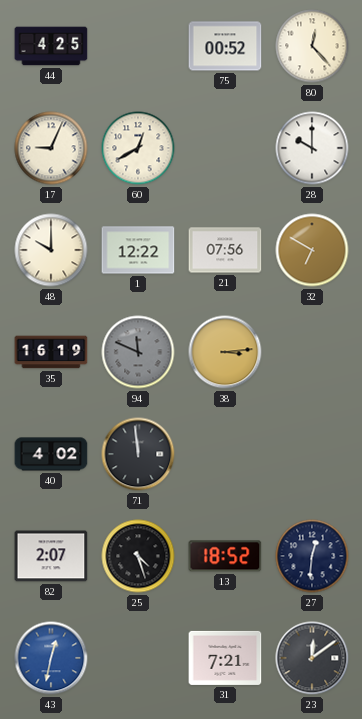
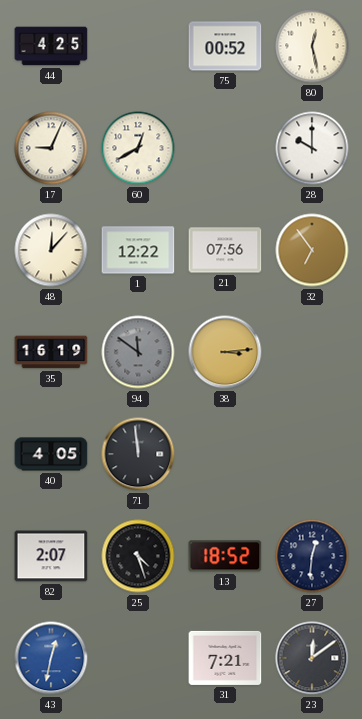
80: 12:23 -> 12:28
48: 10:00 -> 12:07
32: 6:50 -> 6:54
94: 11:49 -> 11:51
40: 4:02 -> 4:05
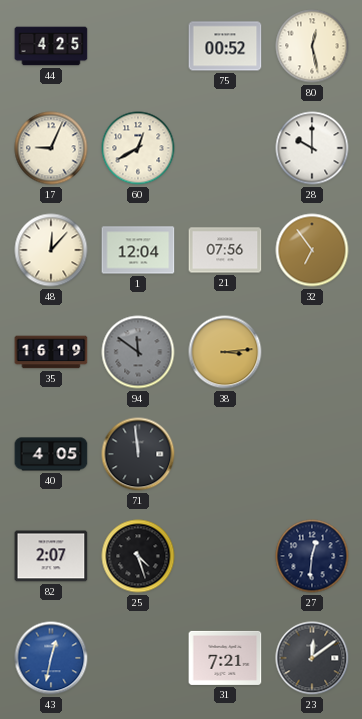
1: 12:22 -> 12:04
13: 18:52 -> none
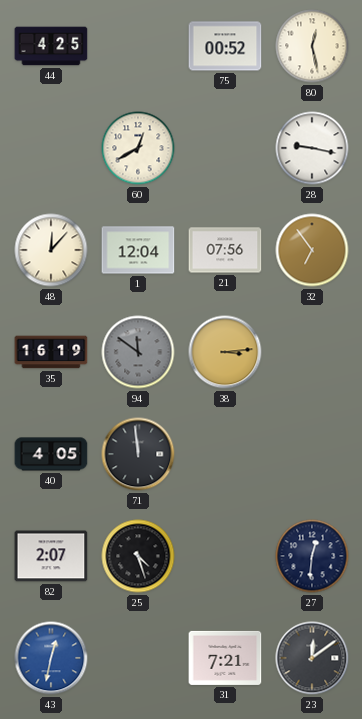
17: 9:04 -> none
28: 10:00 -> 9:17
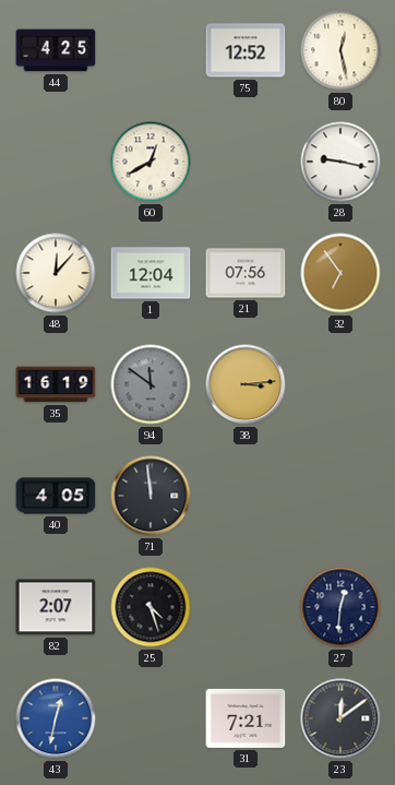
75: 00:52 -> 12:52
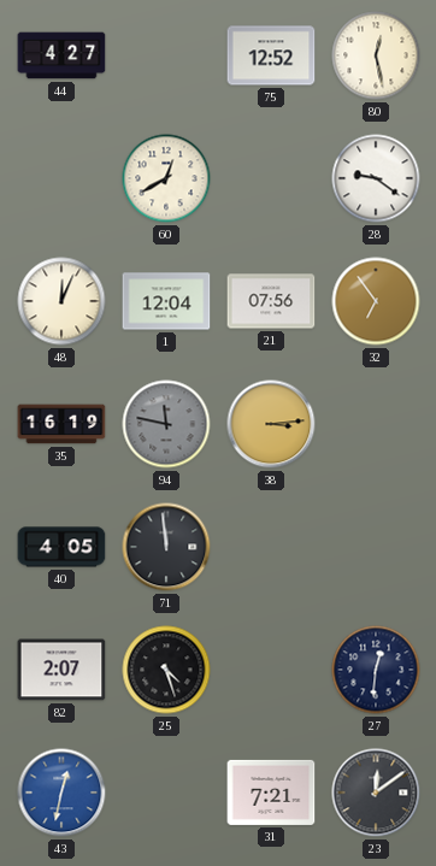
44: 4:25 -> 4:27
28: 9:17 -> 9:21
48: 12:07 -> 12:04
94: 11:51 -> 11:47
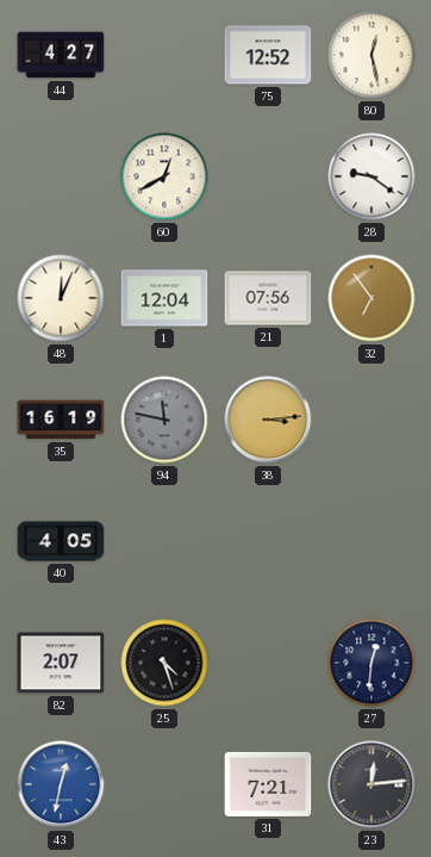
71: 11:59 -> none
23: 12:09 -> 12:14
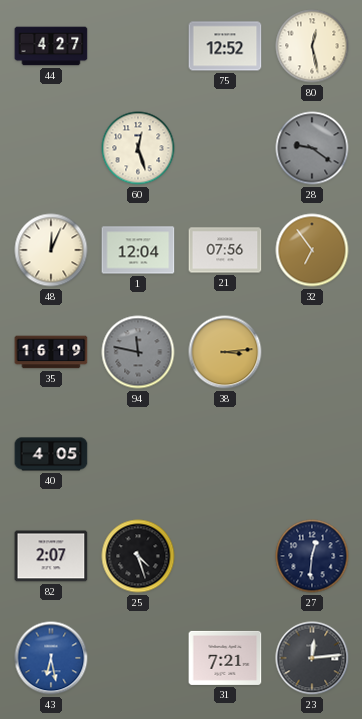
60: 12:40 -> 12:27
28 dial: white -> grey
43: 12:32 -> 6:28
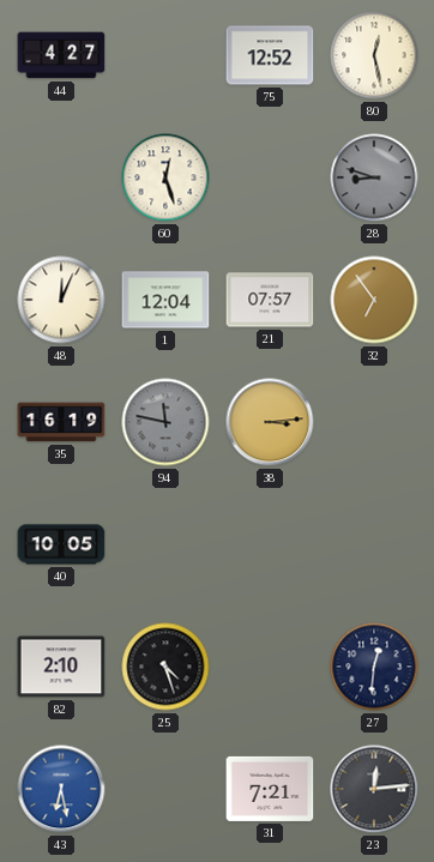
28: 9:21 -> 8:48
21: 07:56 -> 07:57
40: 4:05 -> 10:05
82: 2:07 -> 2:10
